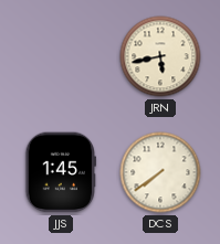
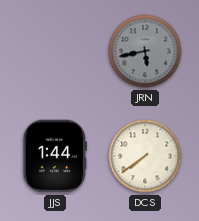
JRN dial: cream -> grey
JJS: 1:45 -> 1:44
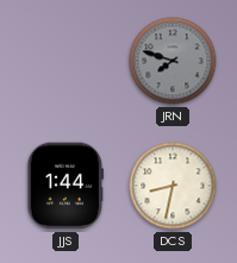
JRN: 5:43 -> 7:48
DCS: 7:39 -> 8:32
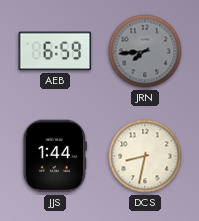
AEB: none -> 6:59
JRN: 7:48 -> 7:44
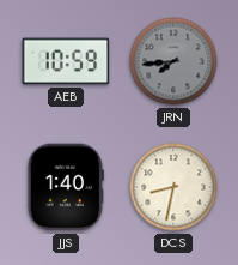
AEB: 6:59 -> 10:59
JJS: 1:44 -> 1:40
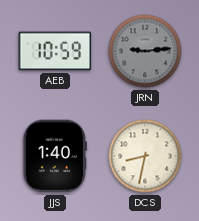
JRN: 7:44 -> 9:14
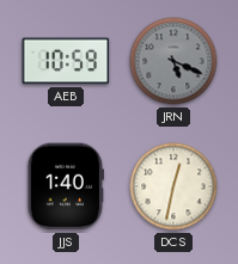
JRN: 9:14 -> 5:19
DCS: 8:32 -> 12:32
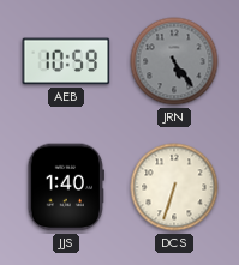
JRN: 5:19 -> 5:24
DCS: 12:32 -> 6:33
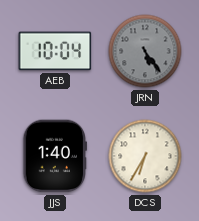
AEB: 10:59 -> 10:04
DCS: 6:33 -> 6:35
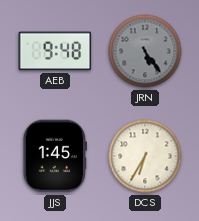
AEB: 10:04 -> 9:48
JJS: 1:40 -> 1:45
